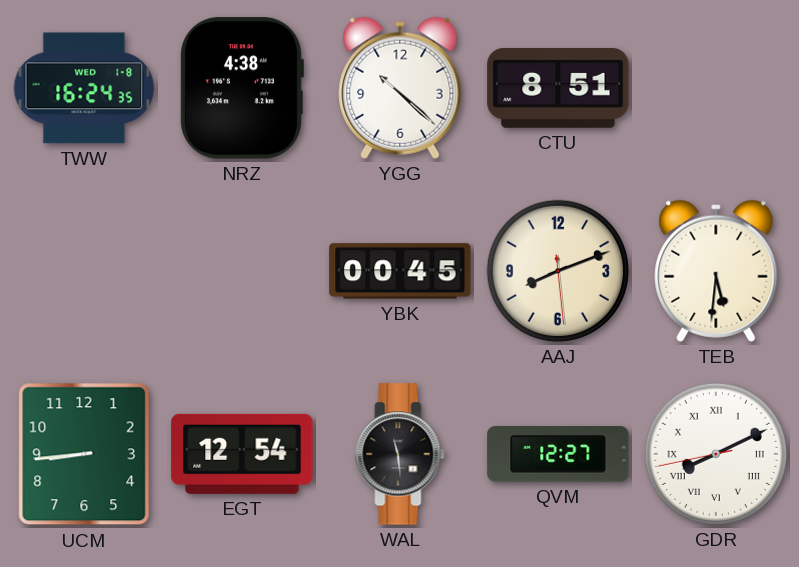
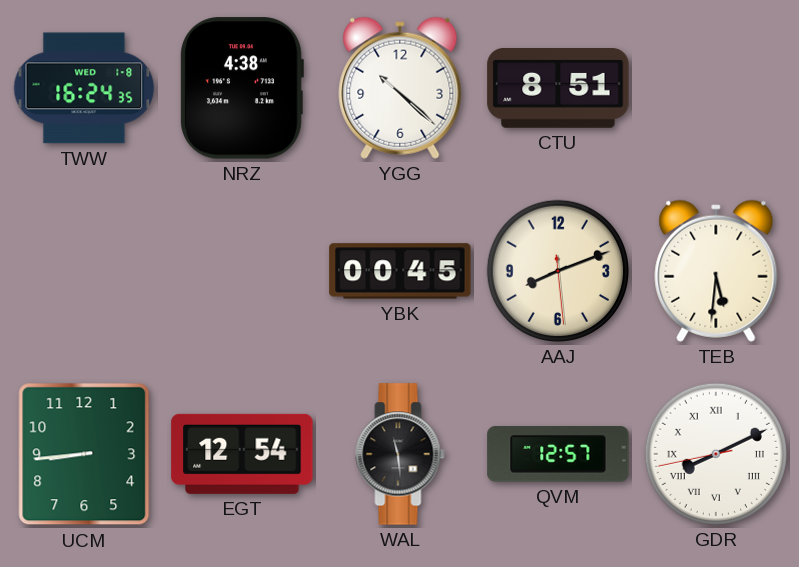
QVM: 12:27 -> 12:57
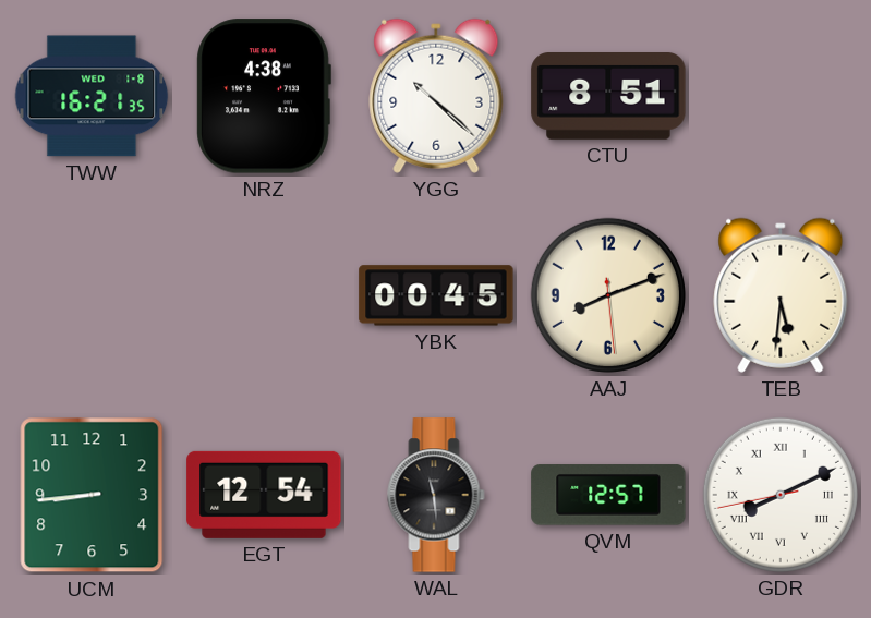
TWW: 16:24 -> 16:21
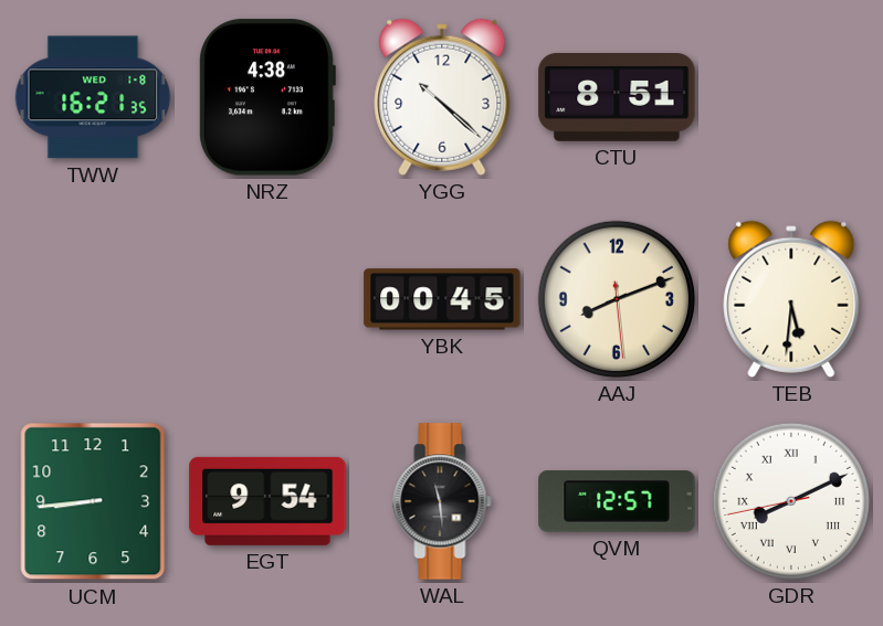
EGT: 12:54 -> 9:54
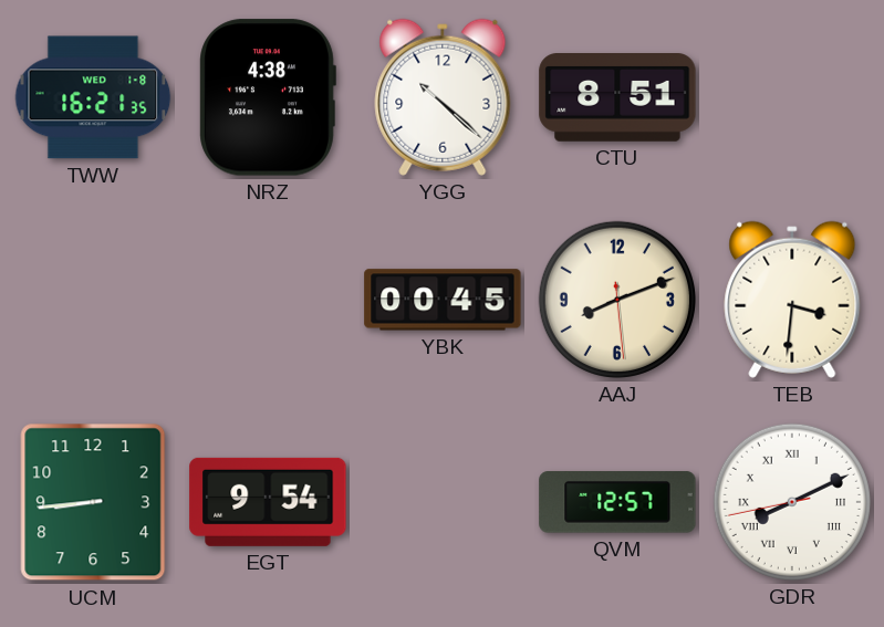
TEB: 5:31 -> 3:31
WAL: 11:29 -> none
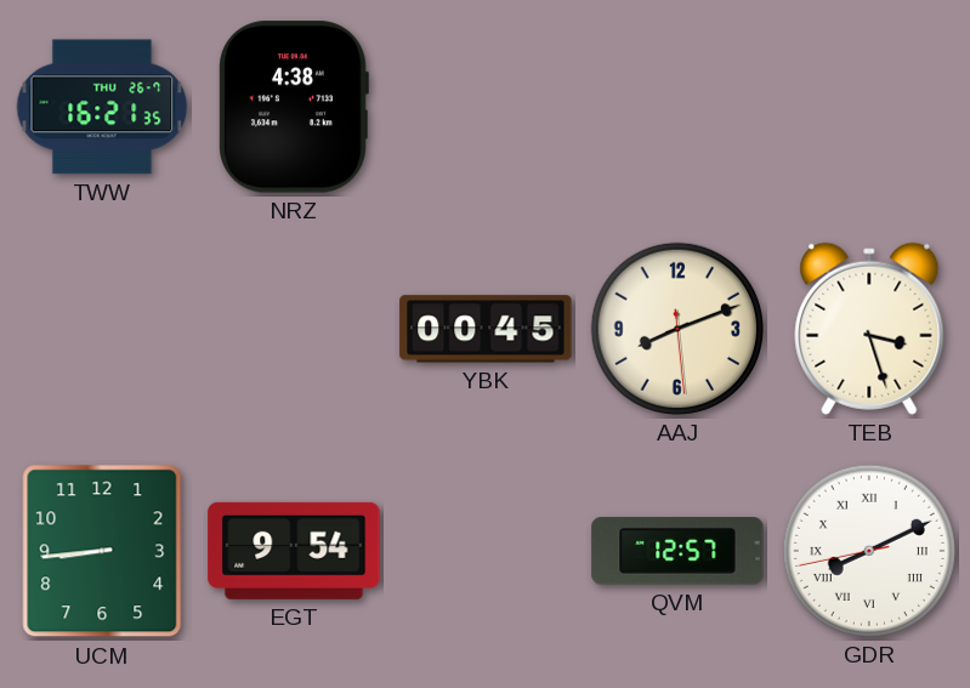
TWW date: WED 1-8 -> THU 26-7
YGG: 10:22 -> none
CTU: 8:51 -> none
TEB: 3:31 -> 3:27
